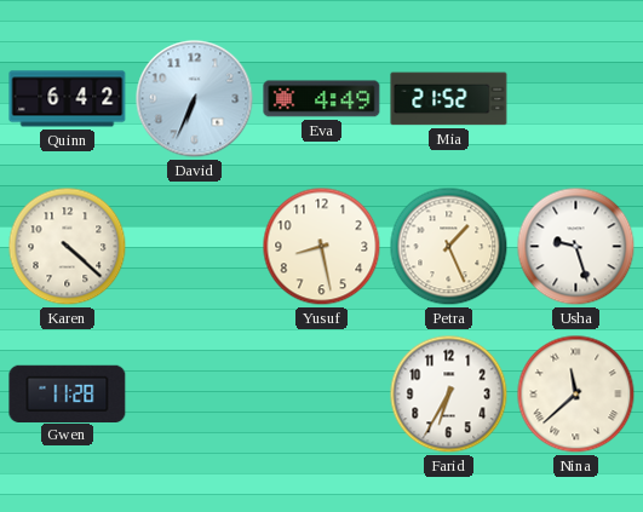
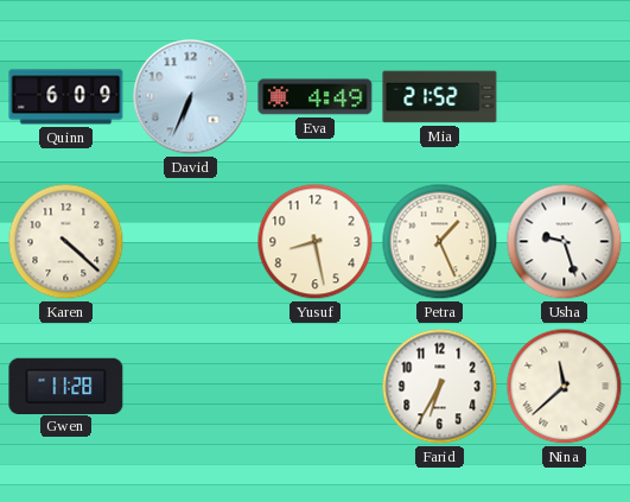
Quinn: 6:42 -> 6:09
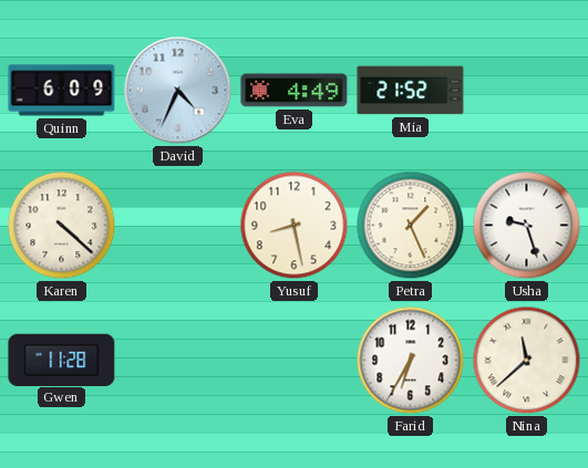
David: 6:34 -> 4:34
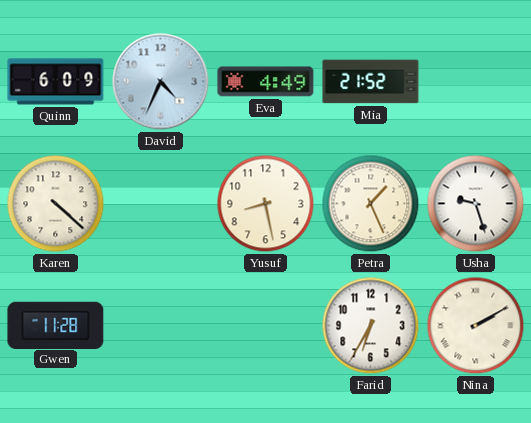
Nina: 11:38 -> 2:10
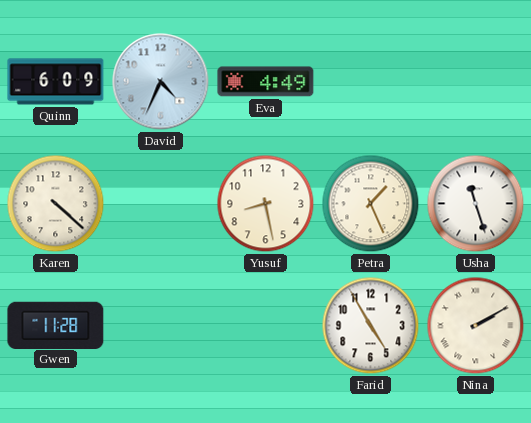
Mia: 21:52 -> none
Usha: 9:27 -> 11:27
Farid: 6:35 -> 4:55
